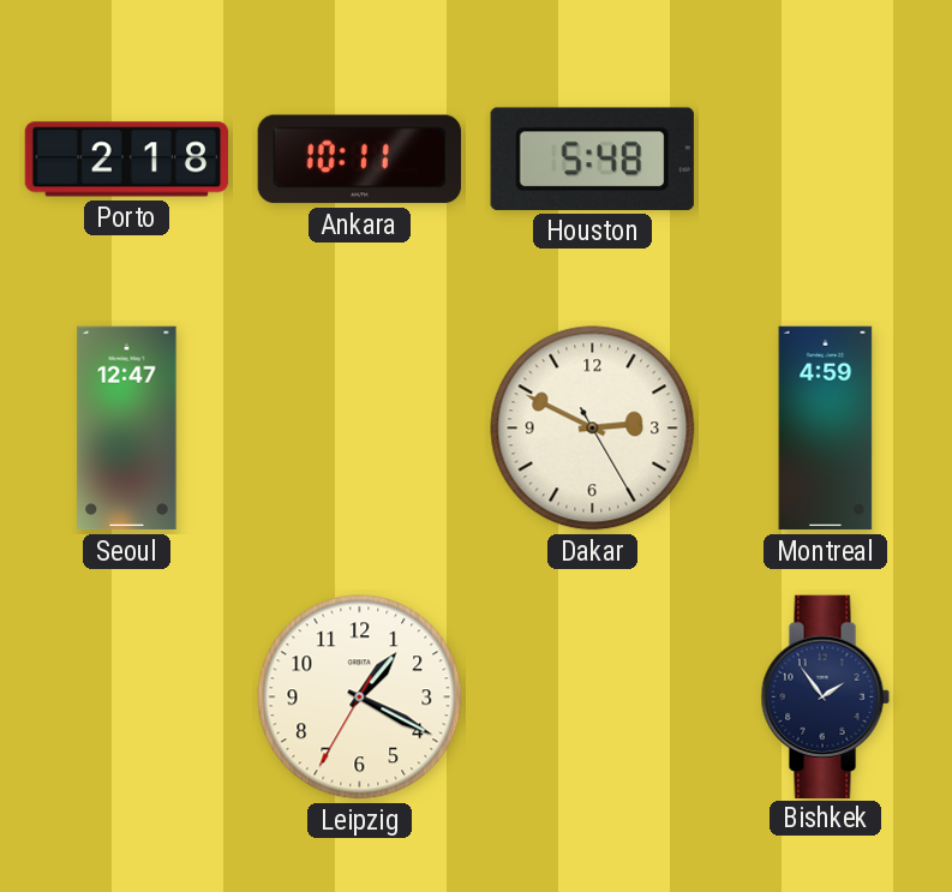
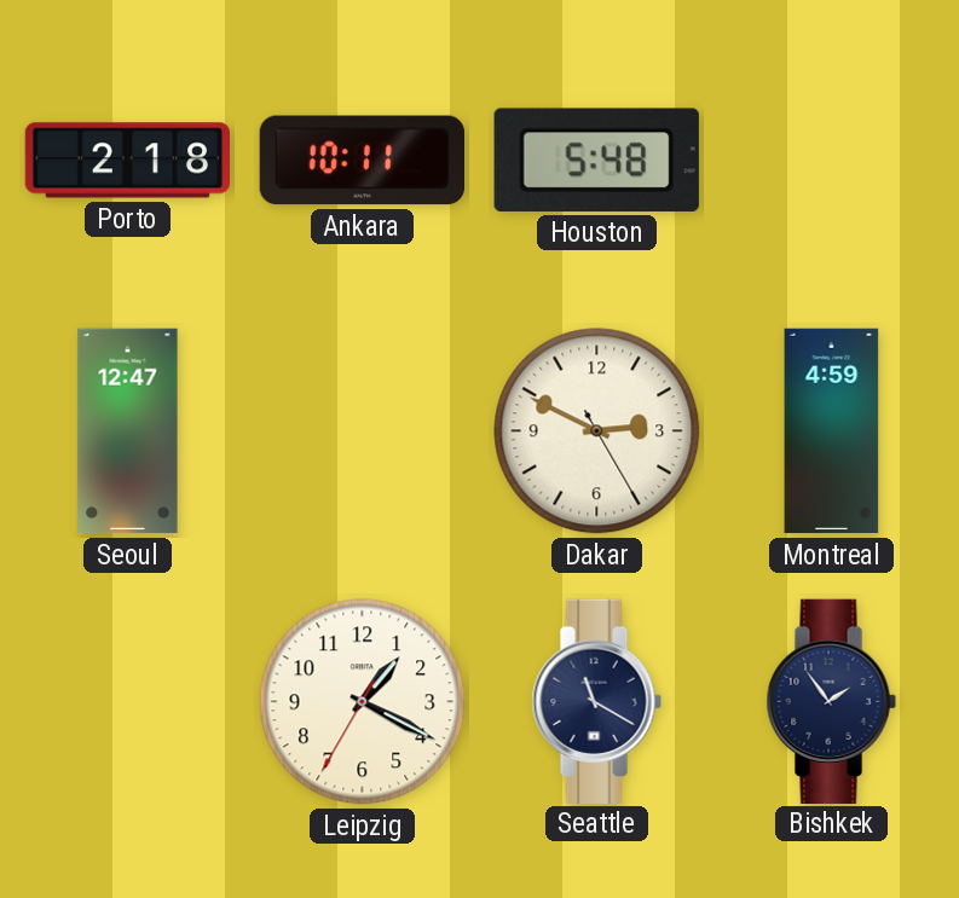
Seattle: none -> 11:20
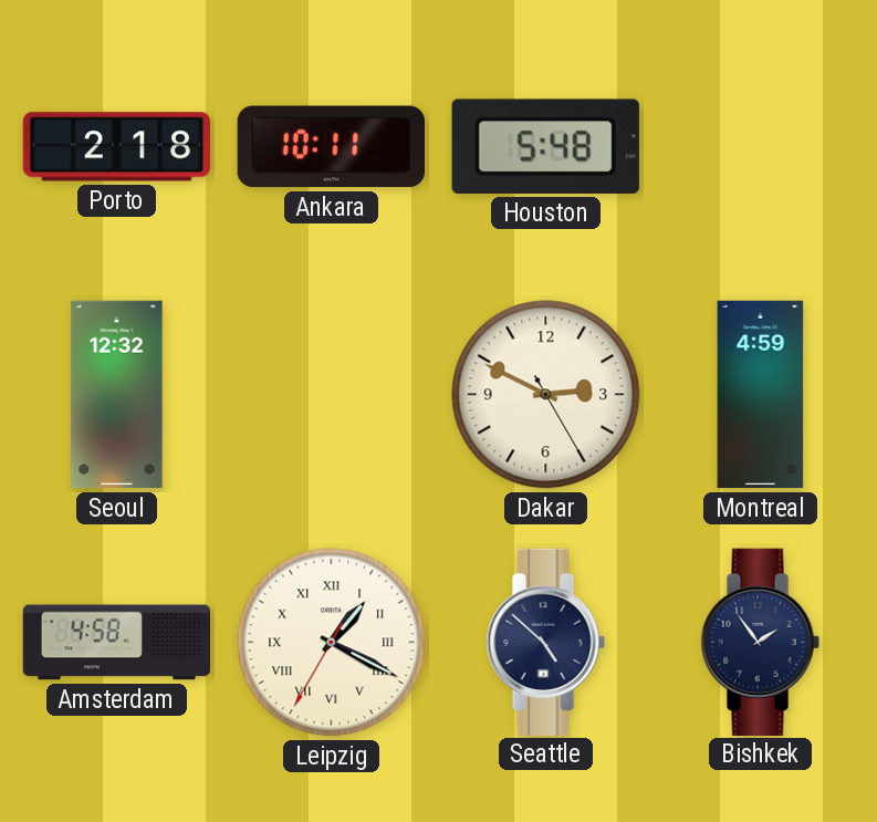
Seoul: 12:47 -> 12:32
Amsterdam: none -> 4:58
Leipzig numerals: Arabic -> Roman
Seattle: 11:20 -> 4:52
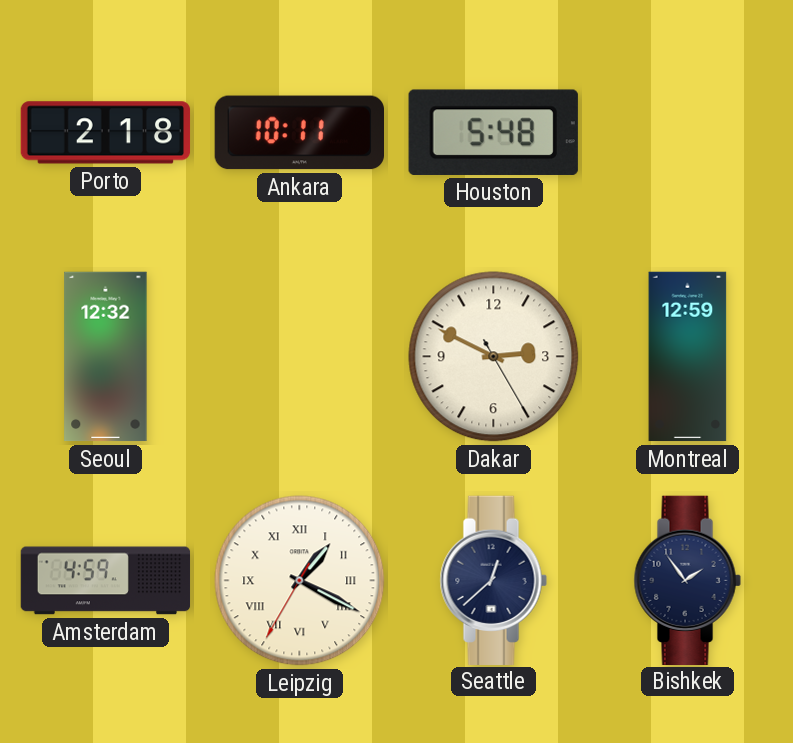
Montreal: 4:59 -> 12:59
Amsterdam: 4:58 -> 4:59
Seattle: 4:52 -> 12:38
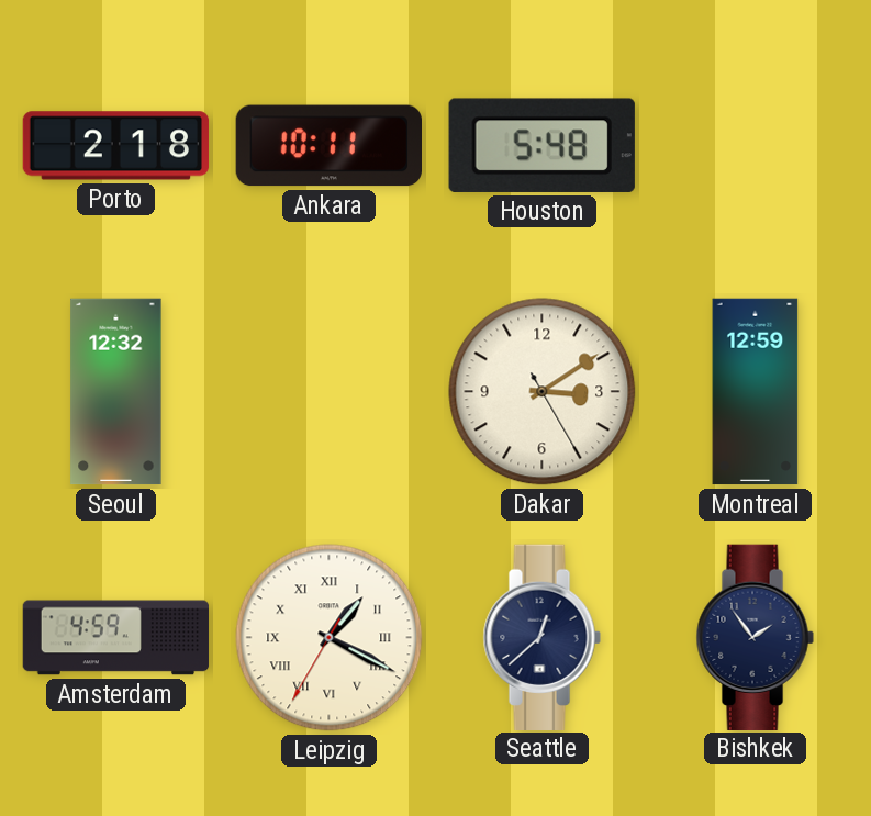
Dakar: 2:49 -> 3:09
